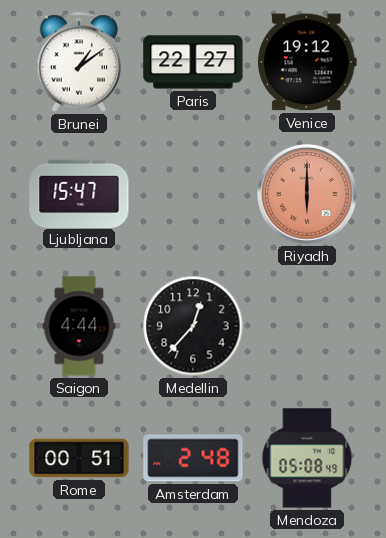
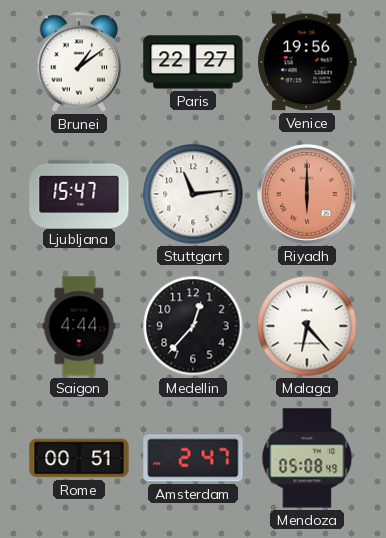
Venice: 19:12 -> 19:56
Stuttgart: none -> 11:14
Malaga: none -> 6:23
Amsterdam: 2:48 -> 2:47
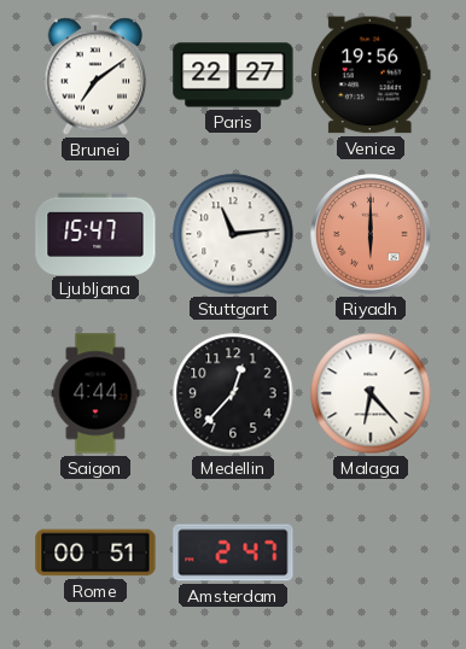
Brunei: 1:09 -> 7:09
Mendoza: 05:08 -> none
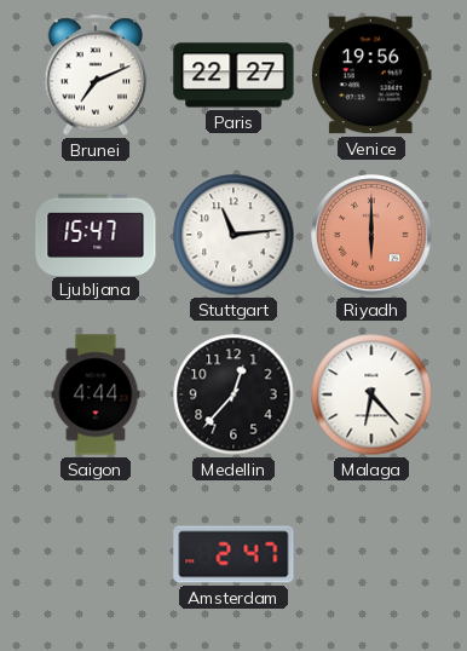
Brunei: 7:09 -> 7:11
Rome: 00:51 -> none
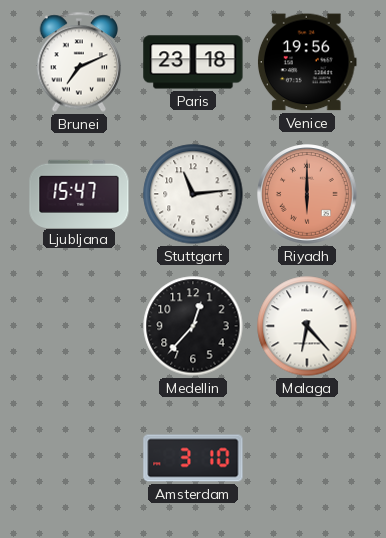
Paris: 22:27 -> 23:18
Saigon: 4:44 -> none
Amsterdam: 2:47 -> 3:10
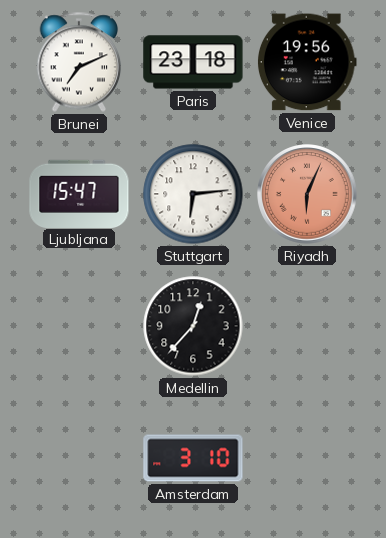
Stuttgart: 11:14 -> 6:14
Riyadh: 6:00 -> 6:04
Malaga: 6:23 -> none
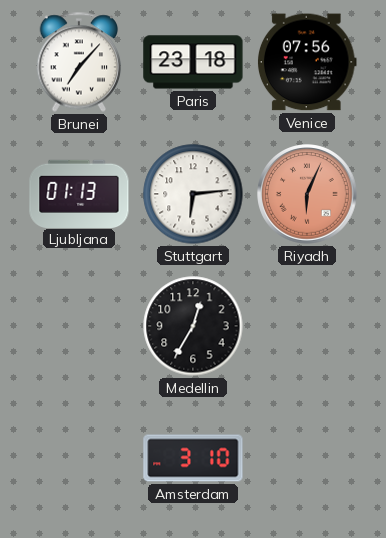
Brunei: 7:11 -> 7:07
Venice: 19:56 -> 07:56
Ljubljana: 15:47 -> 01:13
Medellin: 12:37 -> 12:35
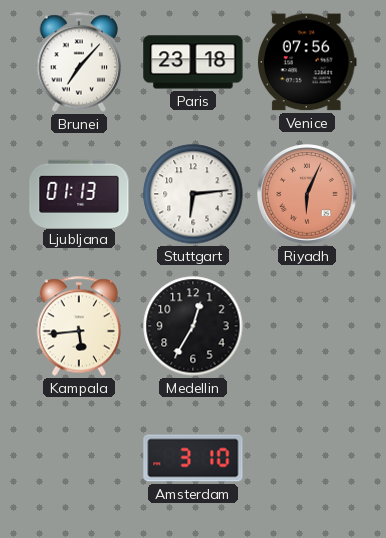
Kampala: none -> 5:44
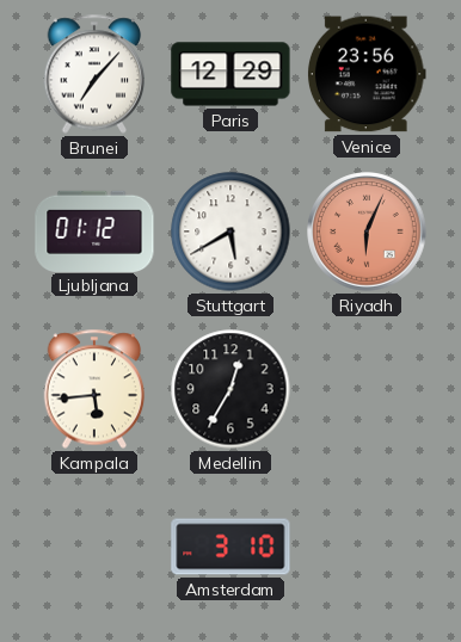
Paris: 23:18 -> 12:29
Venice: 07:56 -> 23:56
Ljubljana: 01:13 -> 01:12
Stuttgart: 6:14 -> 5:40
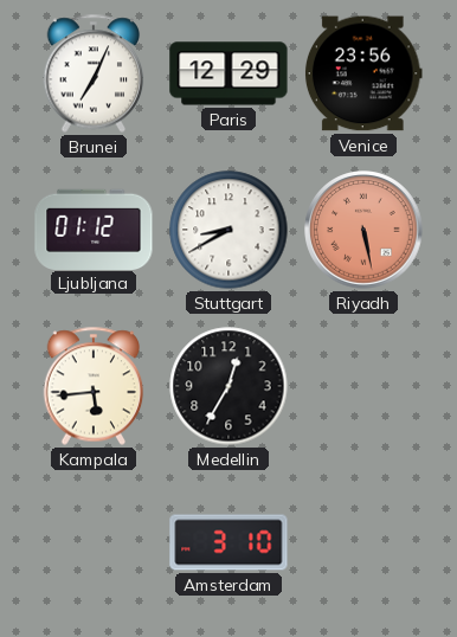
Brunei: 7:07 -> 7:04
Stuttgart: 5:40 -> 8:40
Riyadh: 6:04 -> 5:28
